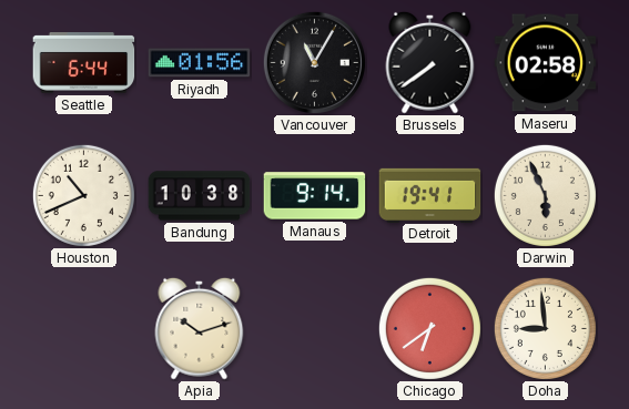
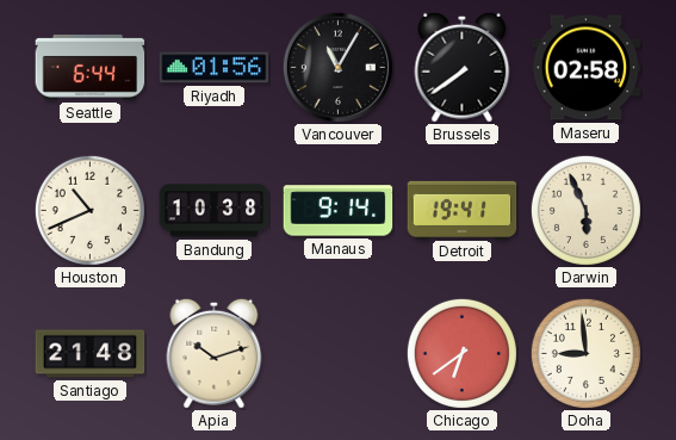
Santiago: none -> 21:48
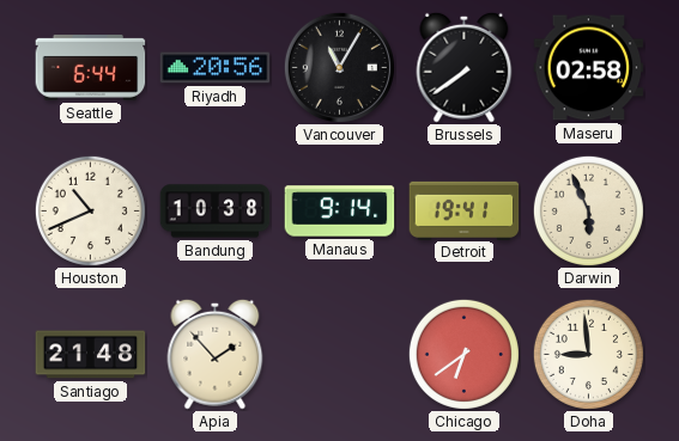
Riyadh: 01:56 -> 20:56
Apia: 10:12 -> 1:53
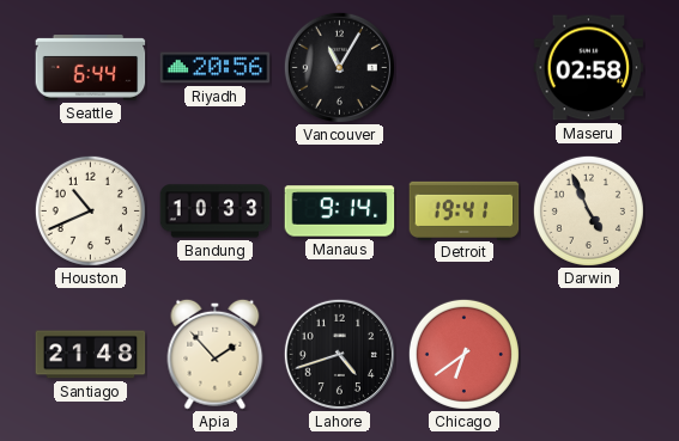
Brussels: 7:39 -> none
Bandung: 10:38 -> 10:33
Darwin: 5:56 -> 4:56
Lahore: none -> 4:42
Doha: 8:59 -> none
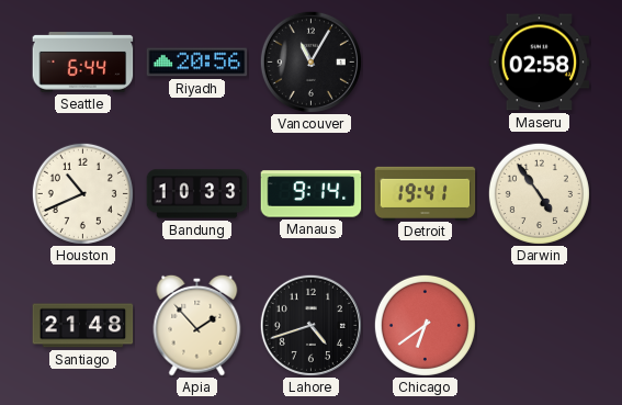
Darwin: 4:56 -> 4:54
